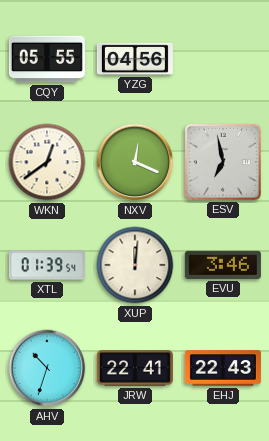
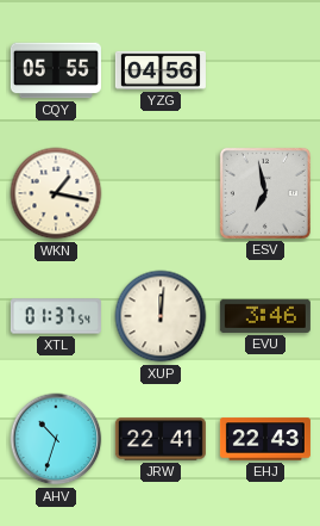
WKN: 12:39 -> 1:17
NXV: 12:19 -> none
XTL: 01:39 -> 01:37
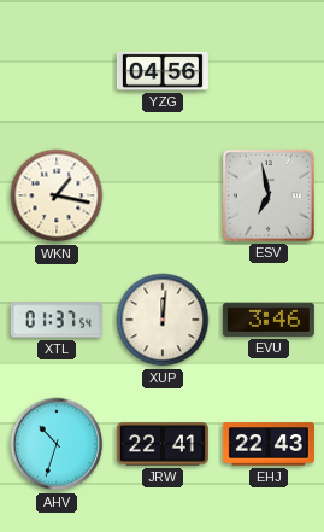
CQY: 05:55 -> none
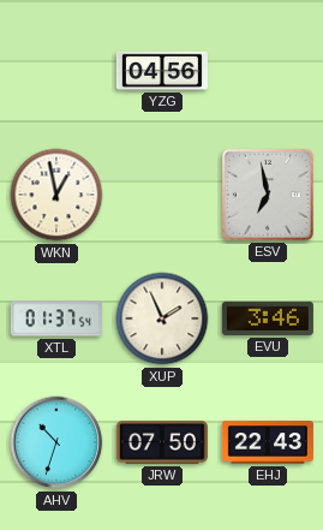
WKN: 1:17 -> 12:58
XUP: 12:01 -> 1:56
JRW: 22:41 -> 07:50
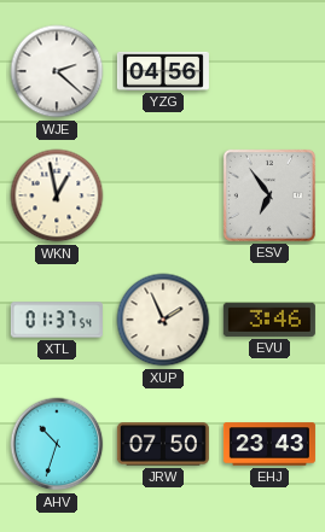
WJE: none -> 2:22
ESV: 6:58 -> 6:54
EHJ: 22:43 -> 23:43
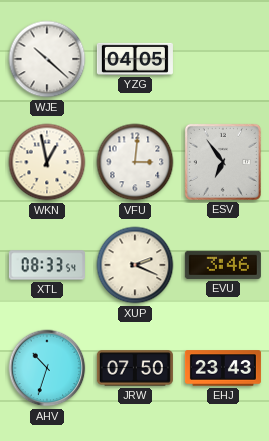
WJE: 2:22 -> 10:22
YZG: 04:56 -> 04:05
VFU: none -> 3:01
XTL: 01:37 -> 08:33
XUP: 1:56 -> 2:19
